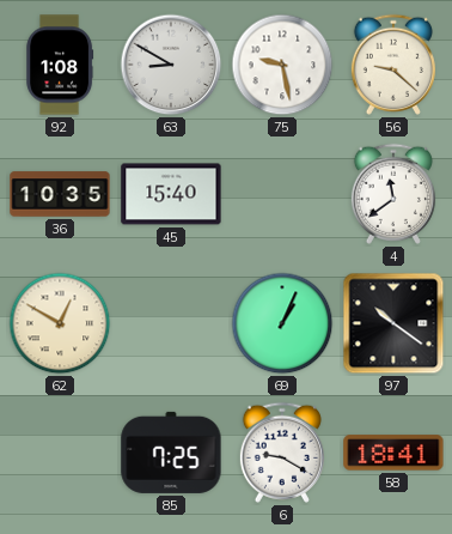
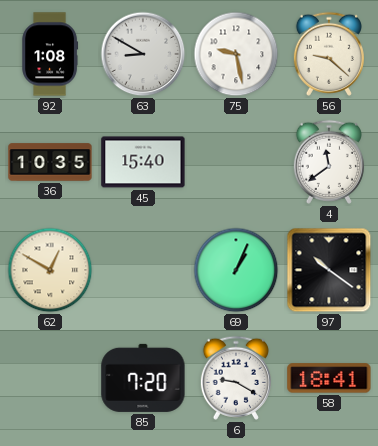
85: 7:25 -> 7:20
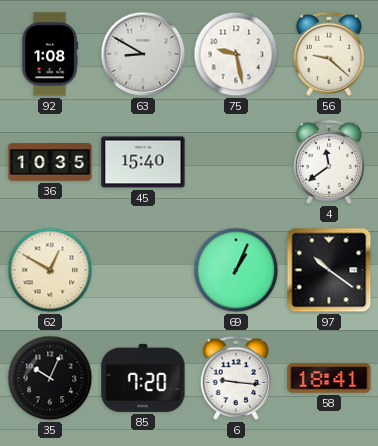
35: none -> 10:04
6: 9:20 -> 9:16
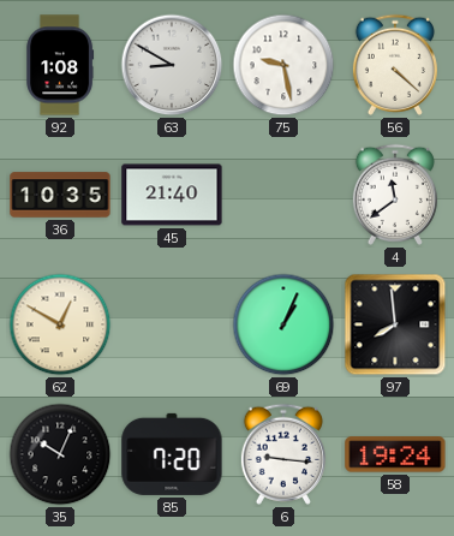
56: 9:22 -> 4:22
45: 15:40 -> 21:40
97: 10:21 -> 7:59
58: 18:41 -> 19:24
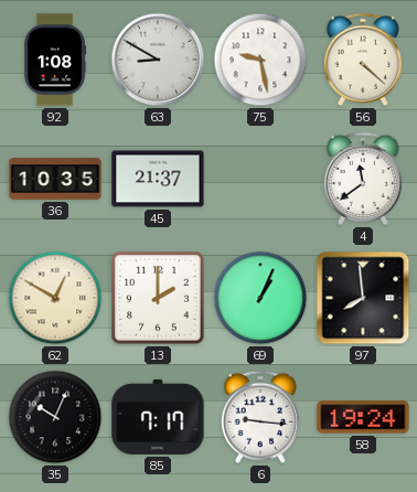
45: 21:40 -> 21:37
13: none -> 2:00
85: 7:20 -> 7:17
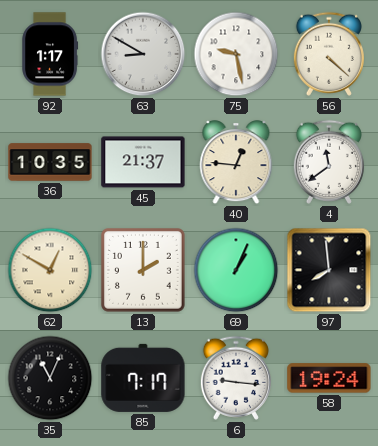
92: 1:08 -> 1:17
40: none -> 12:46
35: 10:04 -> 11:04
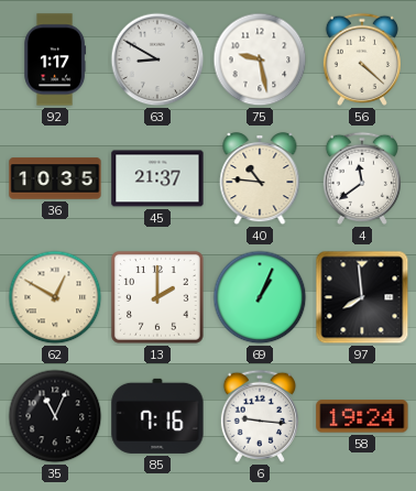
40: 12:46 -> 10:46
85: 7:17 -> 7:16
